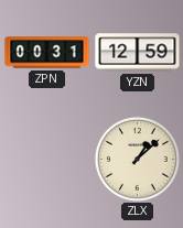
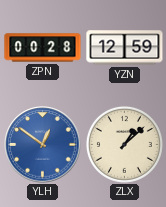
ZPN: 00:31 -> 00:28
YLH: none -> 12:51
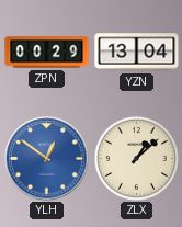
ZPN: 00:28 -> 00:29
YZN: 12:59 -> 13:04
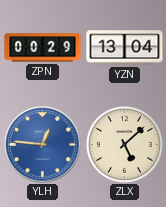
YLH: 12:51 -> 12:46
ZLX: 1:08 -> 5:08
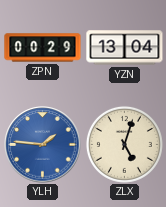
YLH: 12:46 -> 1:46
ZLX: 5:08 -> 5:03
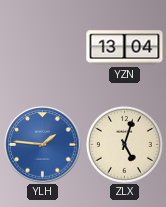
ZPN: 00:29 -> none
